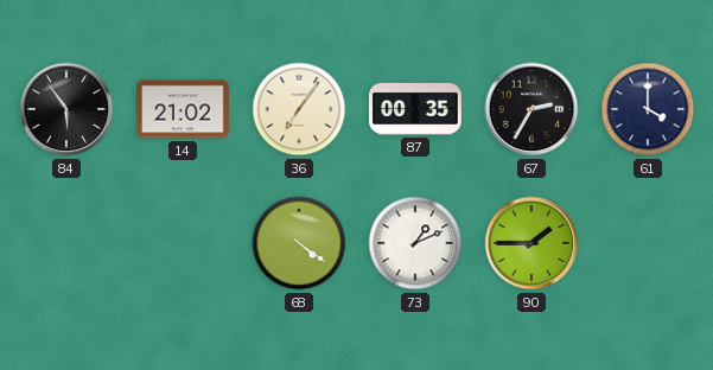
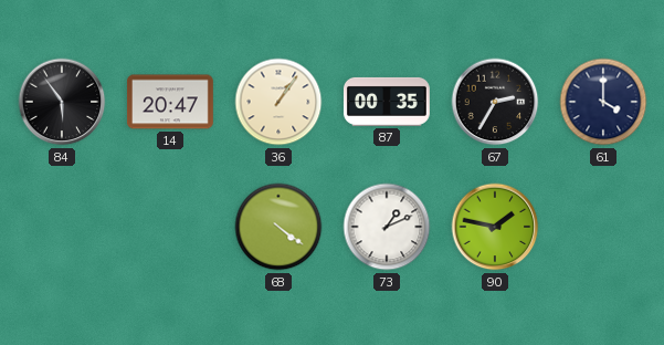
14: 21:02 -> 20:47
36: 7:06 -> 1:06
90: 1:45 -> 1:47
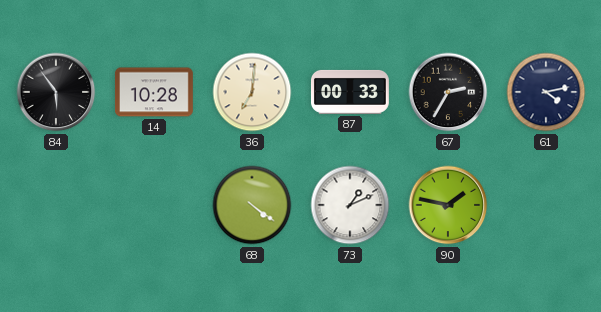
14: 20:47 -> 10:28
36: 1:06 -> 7:01
87: 00:35 -> 00:33
61: 4:00 -> 4:13
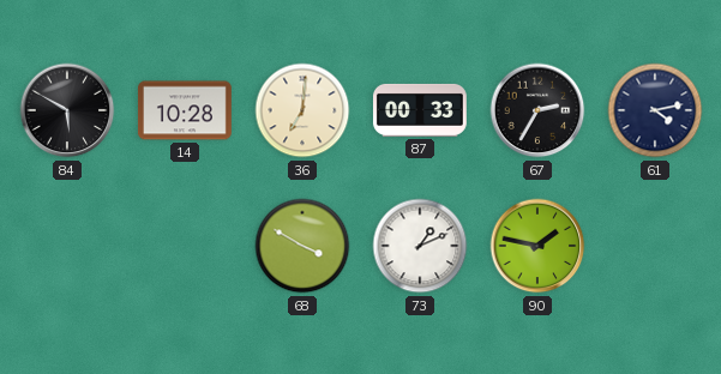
84: 5:54 -> 5:50
68: 4:21 -> 3:50
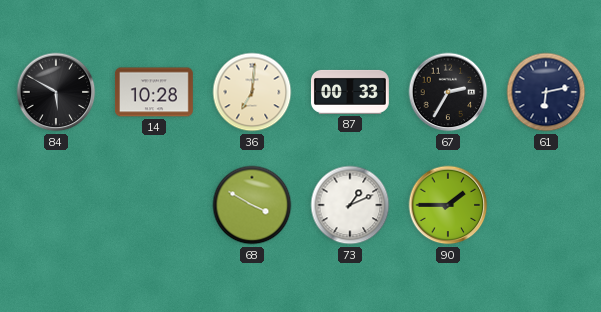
61: 4:13 -> 6:13
90: 1:47 -> 1:45
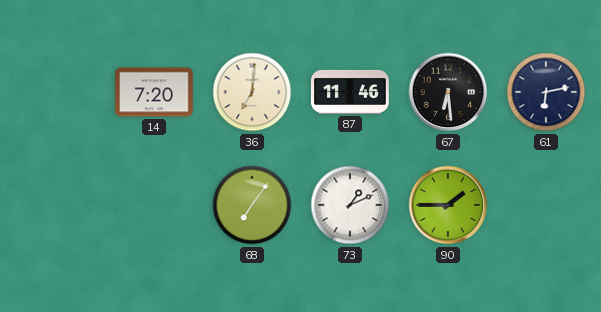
84: 5:50 -> none
14: 10:28 -> 7:20
87: 00:33 -> 11:46
67: 2:35 -> 6:29
68: 3:50 -> 7:06
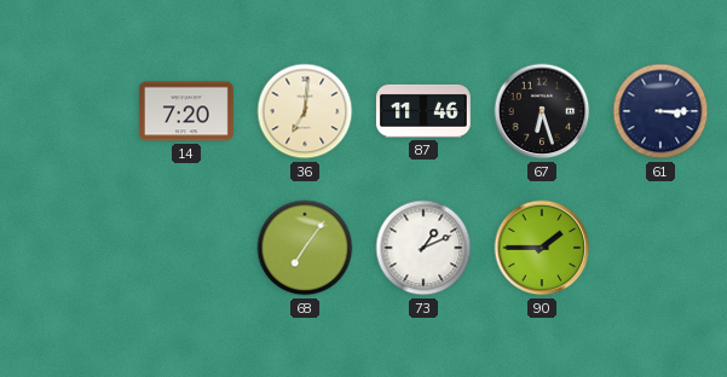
67: 6:29 -> 6:27
61: 6:13 -> 3:15
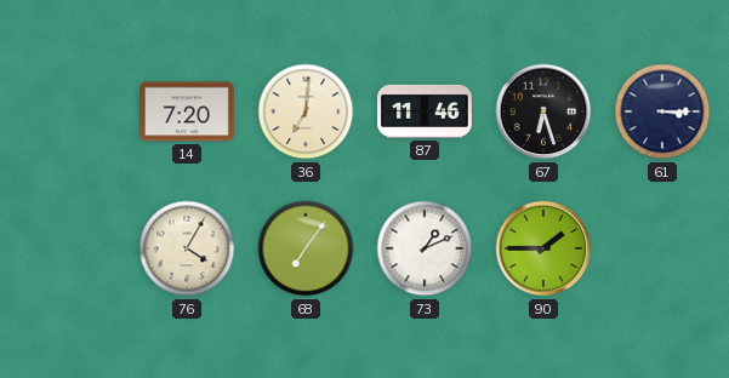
76: none -> 4:05
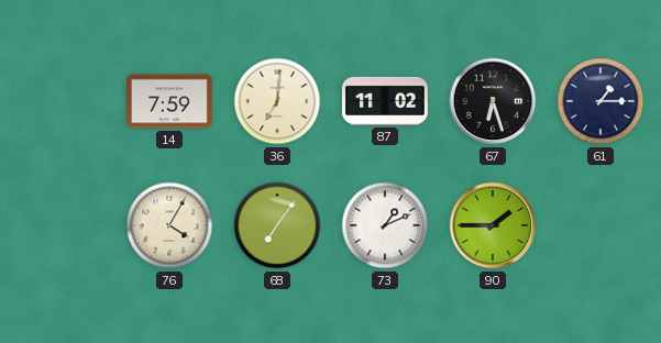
14: 7:20 -> 7:59
87: 11:46 -> 11:02
61: 3:15 -> 1:15
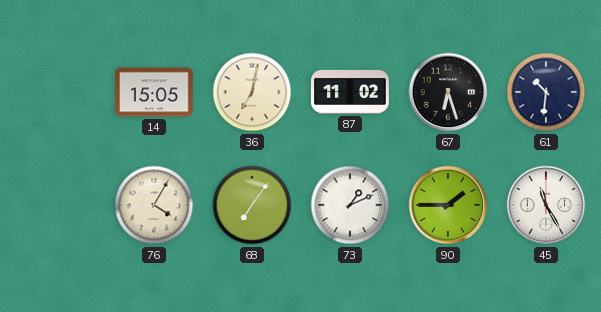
14: 7:59 -> 15:05
36: 7:01 -> 7:02
61: 1:15 -> 10:31
45: none -> 11:25
